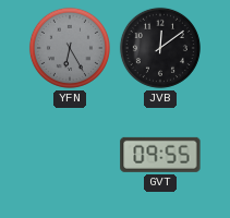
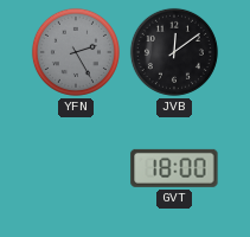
YFN: 6:25 -> 2:25
GVT: 09:55 -> 18:00
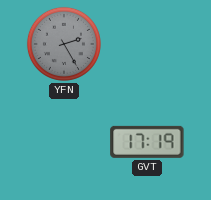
JVB: 12:09 -> none
GVT: 18:00 -> 17:19
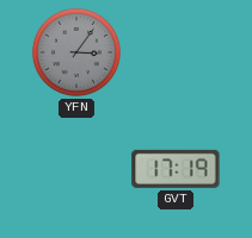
YFN: 2:25 -> 3:06
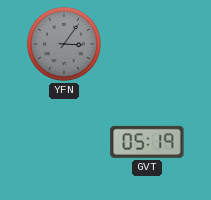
GVT: 17:19 -> 05:19
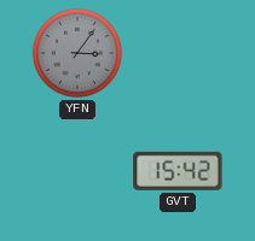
GVT: 05:19 -> 15:42
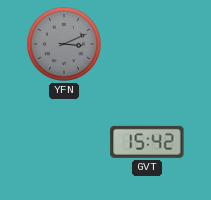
YFN: 3:06 -> 3:11
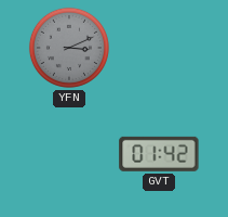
GVT: 15:42 -> 01:42
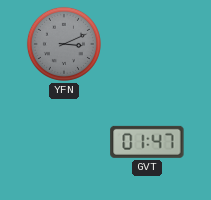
GVT: 01:42 -> 01:47
